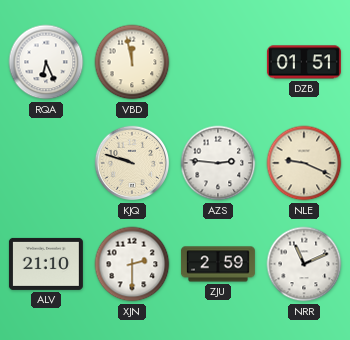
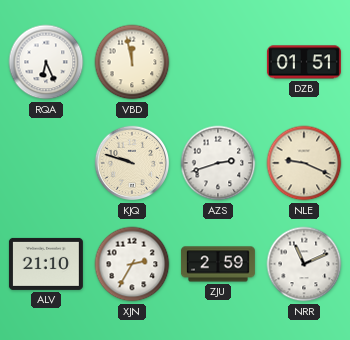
AZS: 2:46 -> 2:42
XJN: 2:30 -> 2:35
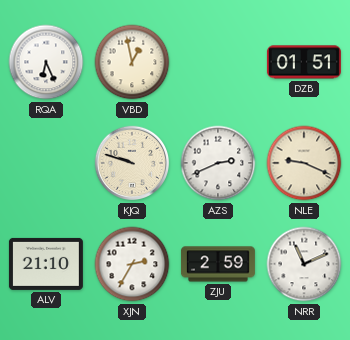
VBD: 11:58 -> 12:58
AZS: 2:42 -> 2:41
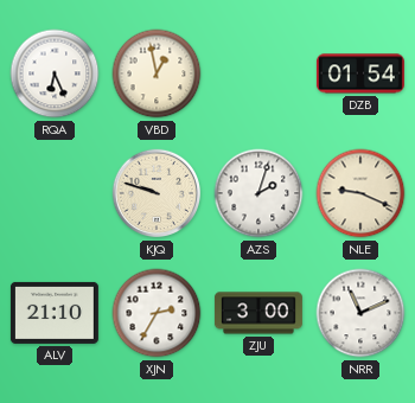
DZB: 01:51 -> 01:54
AZS: 2:41 -> 2:03
ZJU: 2:59 -> 3:00
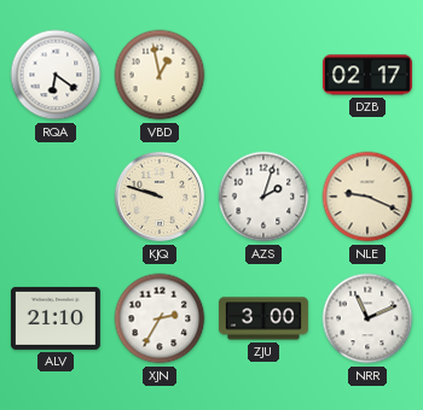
RQA: 6:26 -> 6:21
DZB: 01:54 -> 02:17
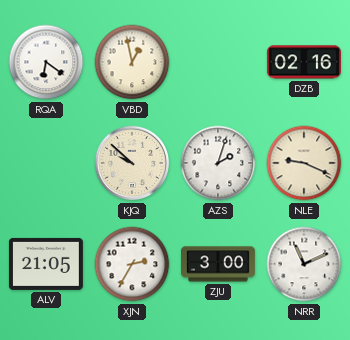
DZB: 02:17 -> 02:16
KJQ: 9:48 -> 9:52
ALV: 21:10 -> 21:05
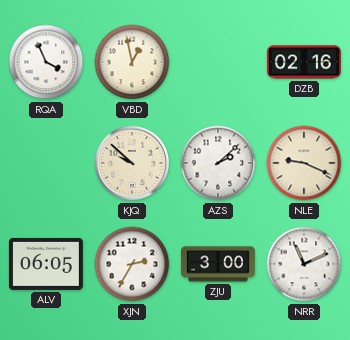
RQA: 6:21 -> 3:56
AZS: 2:03 -> 2:08
ALV: 21:05 -> 06:05
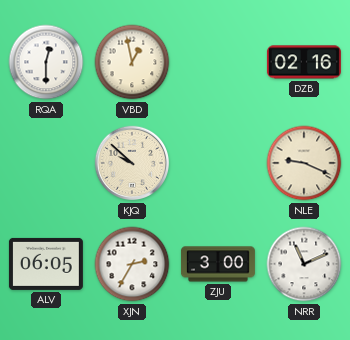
RQA: 3:56 -> 12:30
AZS: 2:08 -> none
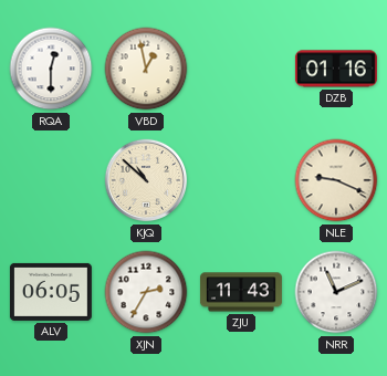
DZB: 02:16 -> 01:16
KJQ: 9:52 -> 10:52
ZJU: 3:00 -> 11:43
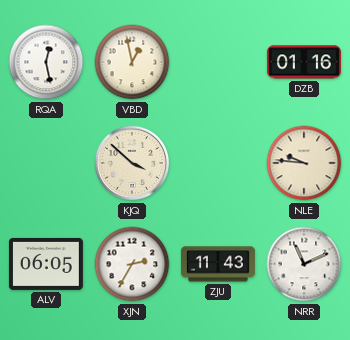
RQA: 12:30 -> 12:28
KJQ: 10:52 -> 3:52
NLE: 9:19 -> 9:46
